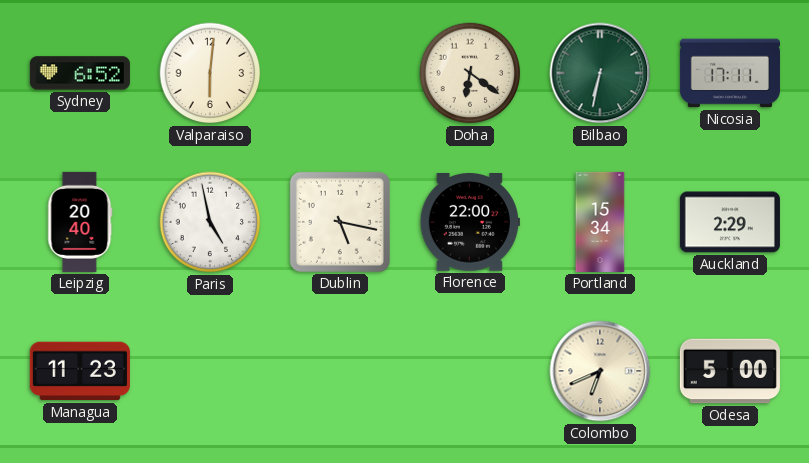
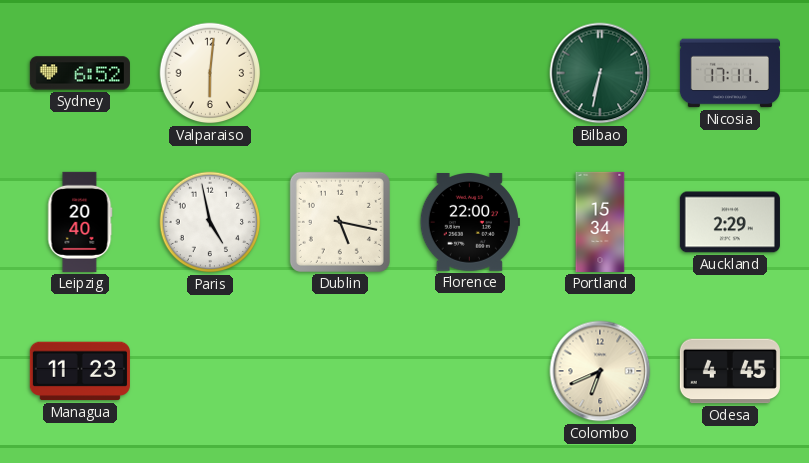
Doha: 6:21 -> none
Odesa: 5:00 -> 4:45
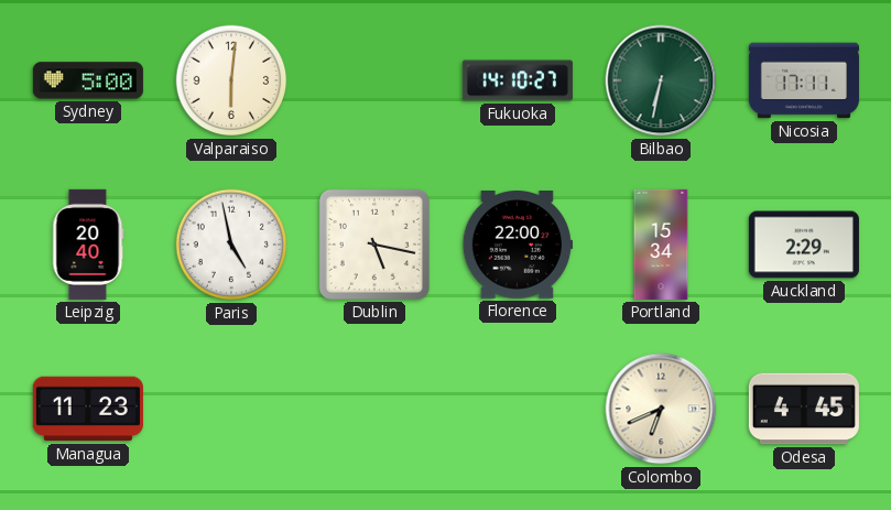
Sydney: 6:52 -> 5:00
Fukuoka: none -> 14:10
